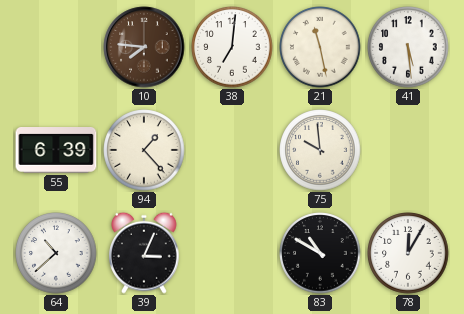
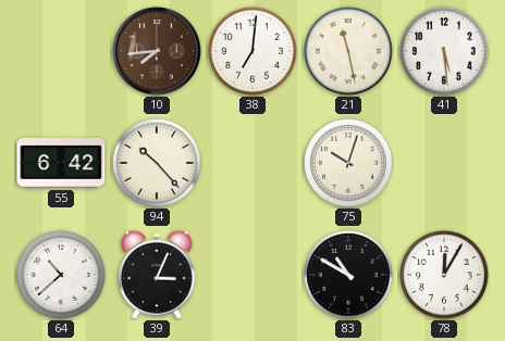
10: 7:46 -> 7:44
55: 6:39 -> 6:42
94: 1:23 -> 10:23
75: 9:59 -> 10:03
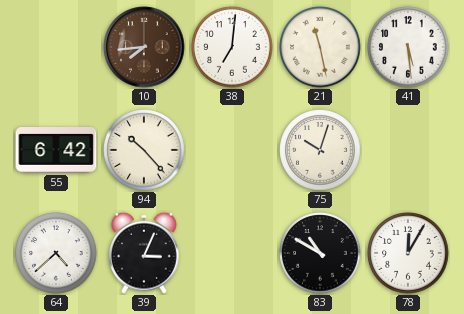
64: 10:38 -> 4:38
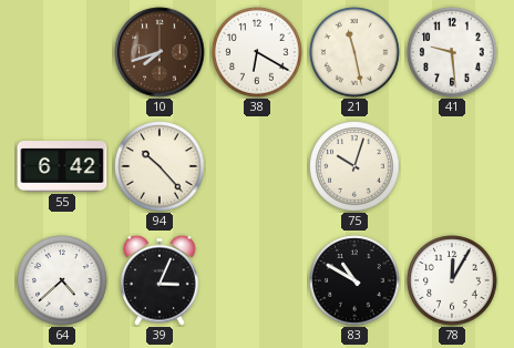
10: 7:44 -> 7:42
38: 7:01 -> 6:20
41: 5:29 -> 9:29
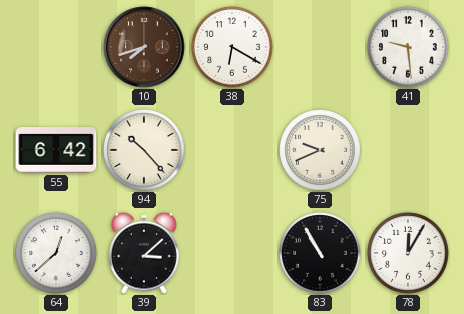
21: 11:28 -> none
75: 10:03 -> 9:41
64: 4:38 -> 12:38
39: 3:04 -> 3:08
83: 10:50 -> 10:55
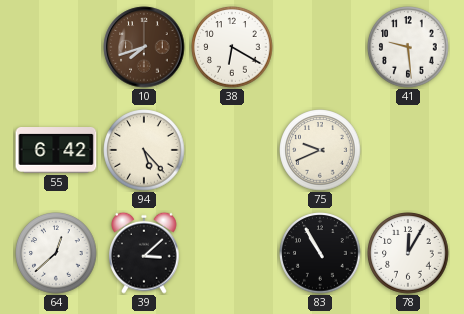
94: 10:23 -> 5:23
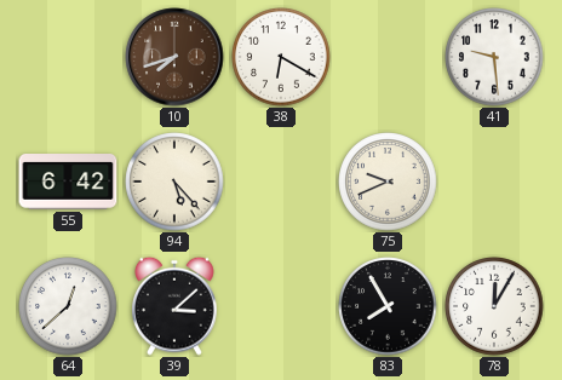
83: 10:55 -> 7:55
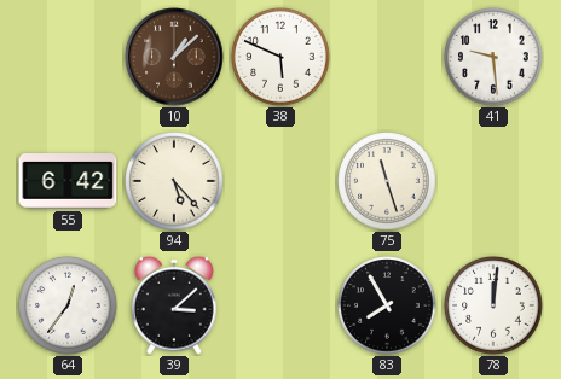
10: 7:42 -> 1:08
38: 6:20 -> 5:49
75: 9:41 -> 11:27
64: 12:38 -> 12:36
78: 12:05 -> 12:01
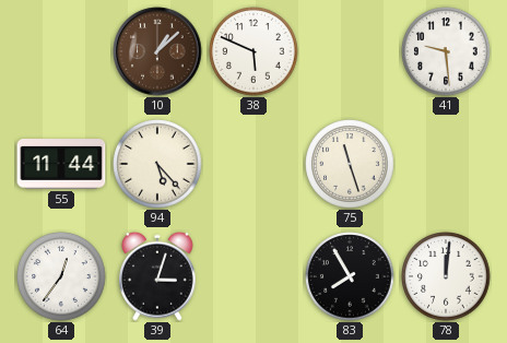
55: 6:42 -> 11:44
39: 3:08 -> 3:03
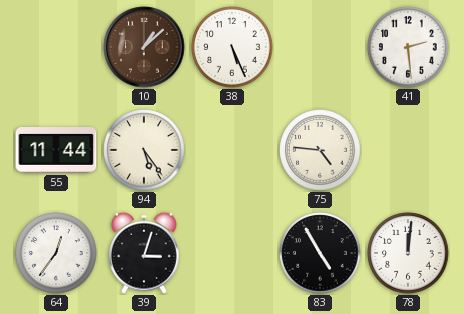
38: 5:49 -> 5:26
41: 9:29 -> 2:29
94: 5:23 -> 5:24
75: 11:27 -> 4:46
83: 7:55 -> 4:55
